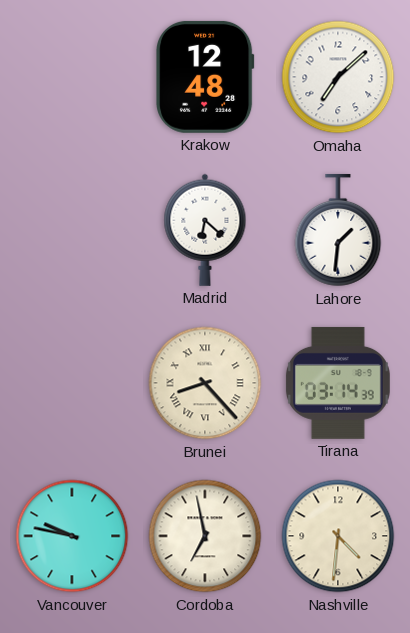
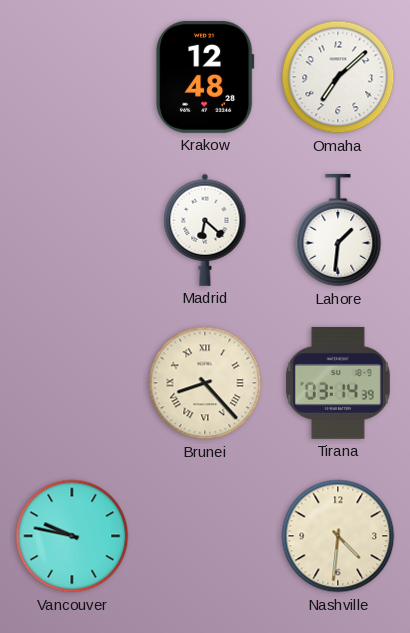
Cordoba: 6:58 -> none
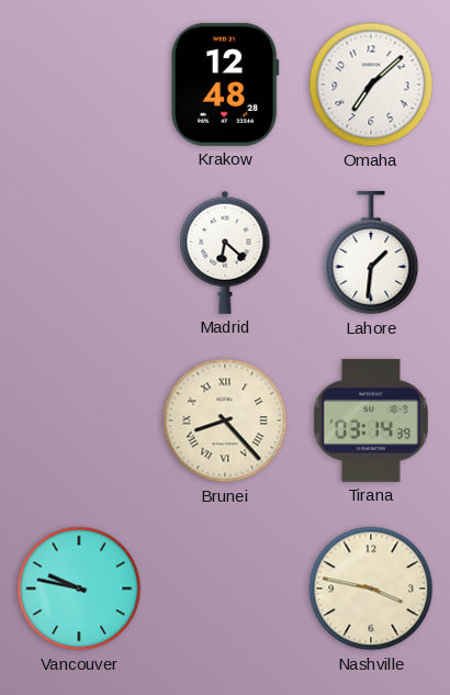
Nashville: 4:31 -> 3:47
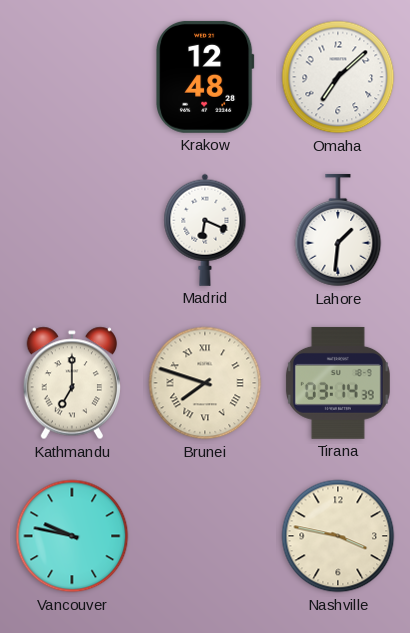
Madrid: 6:22 -> 6:19
Kathmandu: none -> 7:00
Brunei: 8:23 -> 7:48
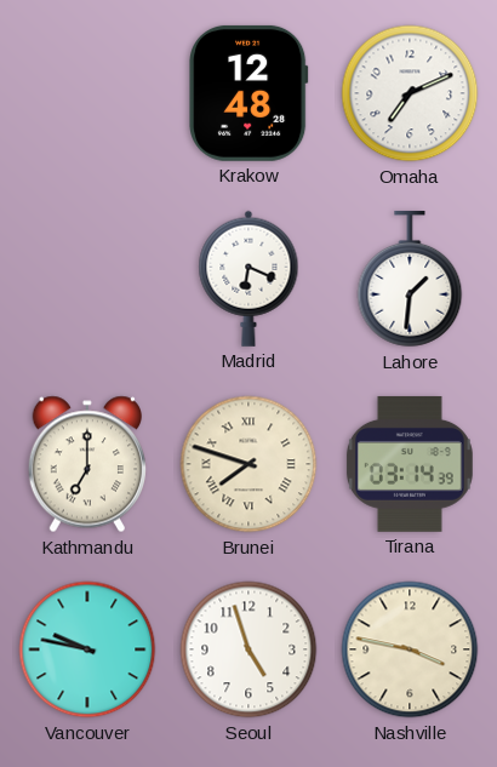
Omaha: 7:08 -> 7:11
Seoul: none -> 4:57
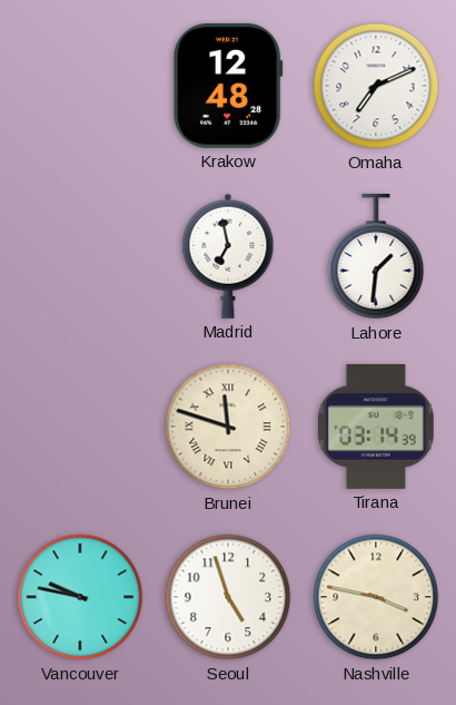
Madrid: 6:19 -> 6:58
Kathmandu: 7:00 -> none
Brunei: 7:48 -> 11:48
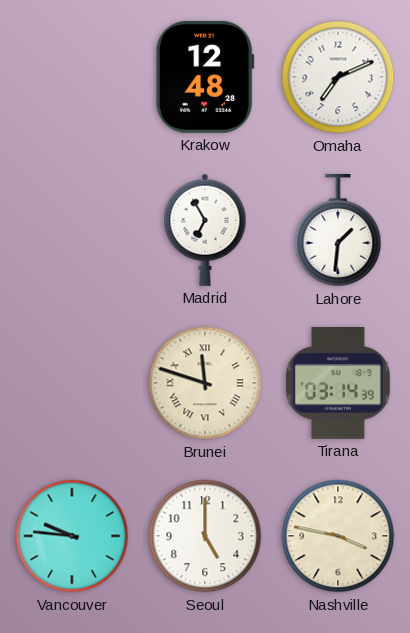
Madrid: 6:58 -> 6:55
Vancouver: 9:47 -> 9:46
Seoul: 4:57 -> 5:00
